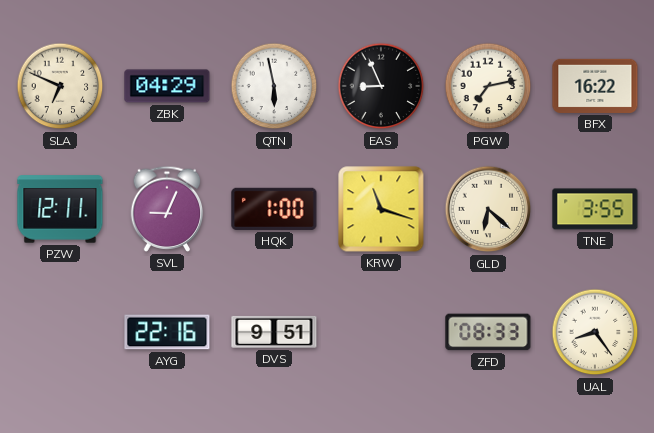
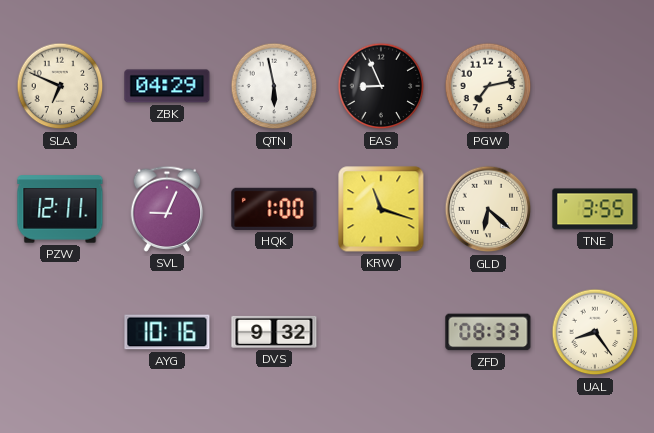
BFX: 16:22 -> none
AYG: 22:16 -> 10:16
DVS: 9:51 -> 9:32
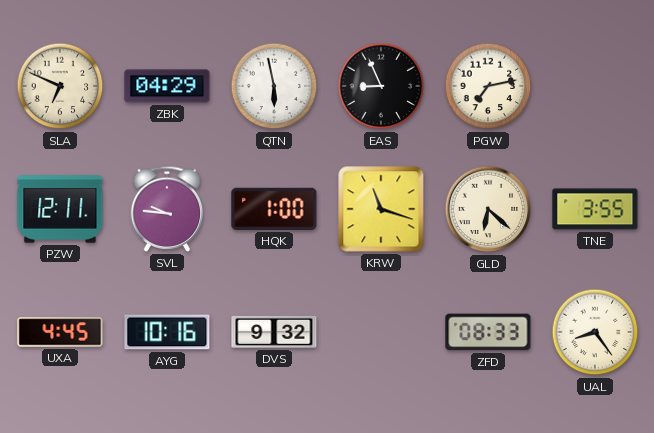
SVL: 9:04 -> 9:46
UXA: none -> 4:45
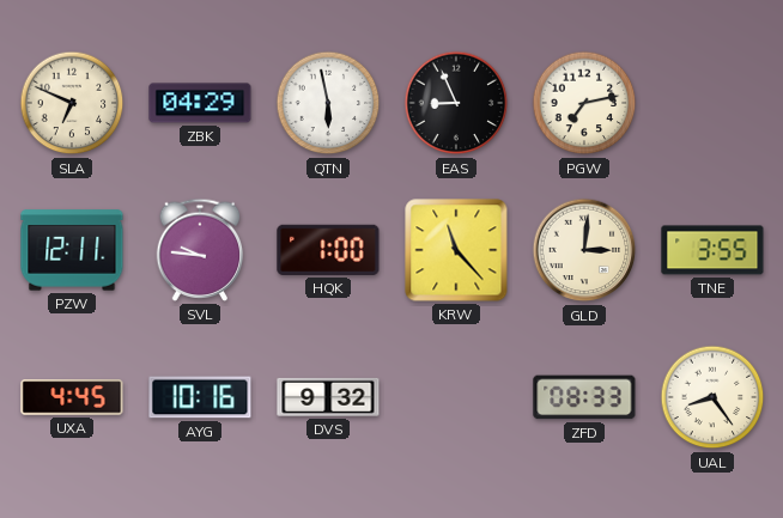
KRW: 11:18 -> 11:23
GLD: 6:22 -> 3:01
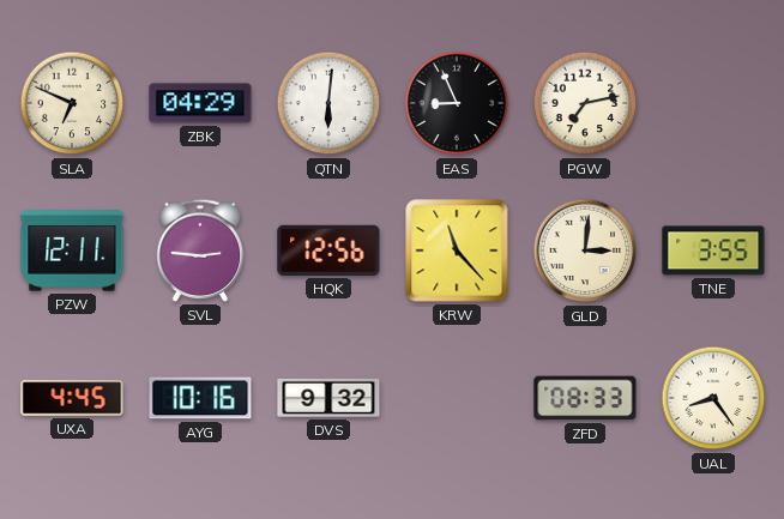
QTN: 5:58 -> 6:01
SVL: 9:46 -> 2:46
HQK: 1:00 -> 12:56
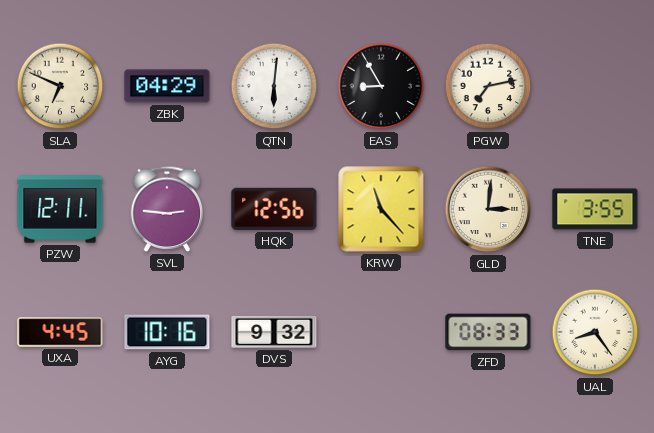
EAS: 8:56 -> 8:55
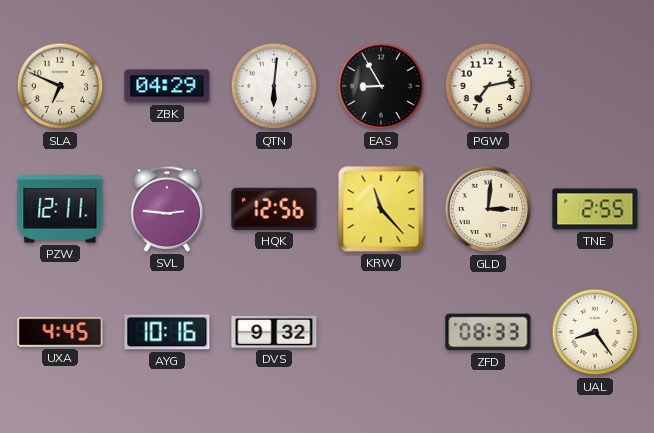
TNE: 3:55 -> 2:55
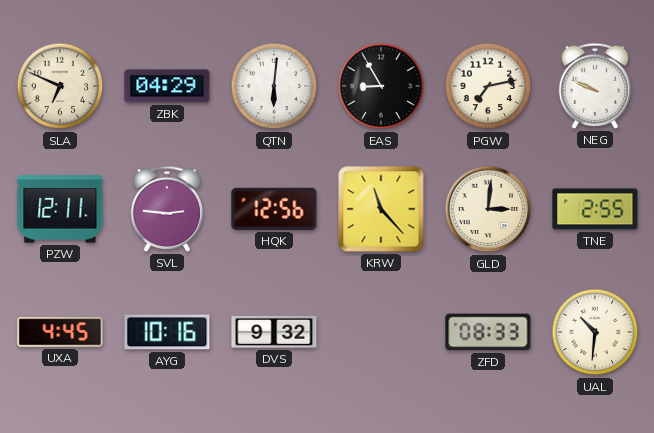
NEG: none -> 9:49
UAL: 8:24 -> 10:31
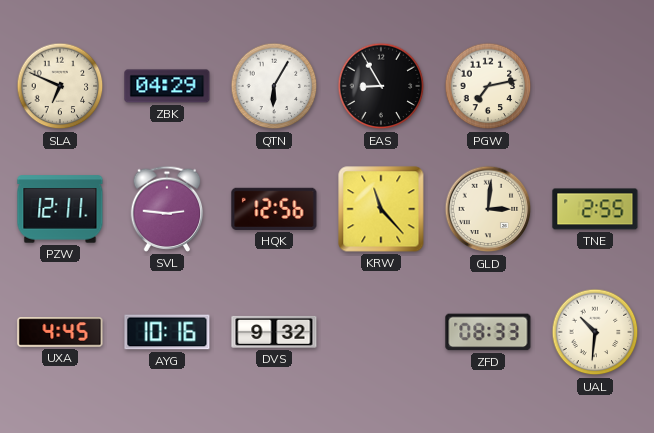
QTN: 6:01 -> 6:05
NEG: 9:49 -> none
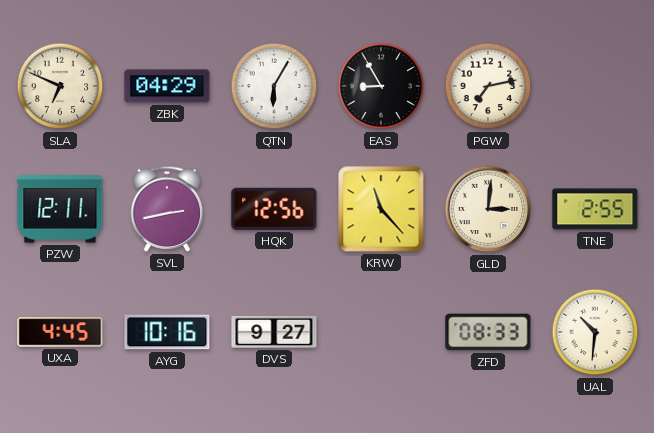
SVL: 2:46 -> 2:43
DVS: 9:32 -> 9:27
